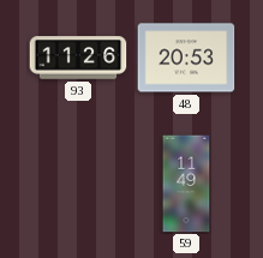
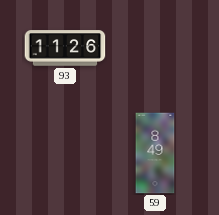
48: 20:53 -> none
59: 11:49 -> 8:49
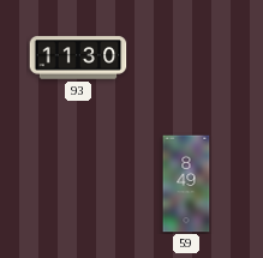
93: 11:26 -> 11:30
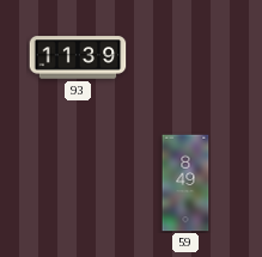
93: 11:30 -> 11:39
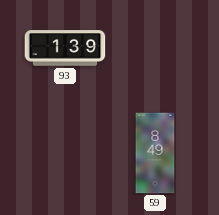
93: 11:39 -> 1:39
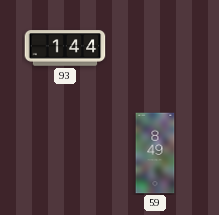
93: 1:39 -> 1:44
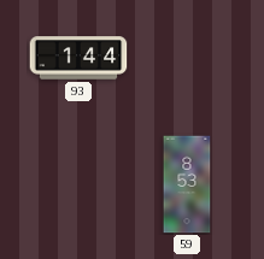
59: 8:49 -> 8:53
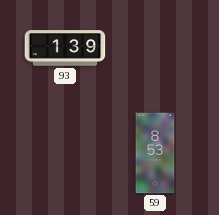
93: 1:44 -> 1:39
